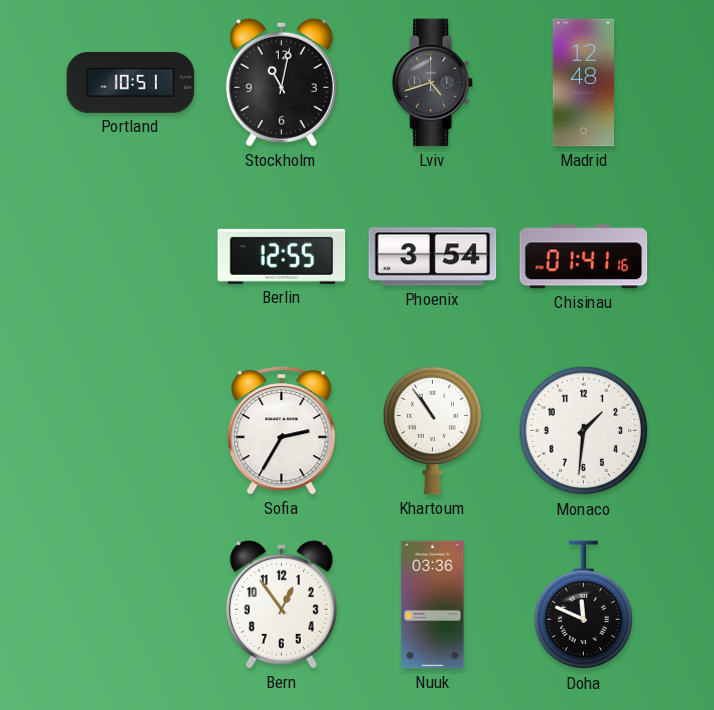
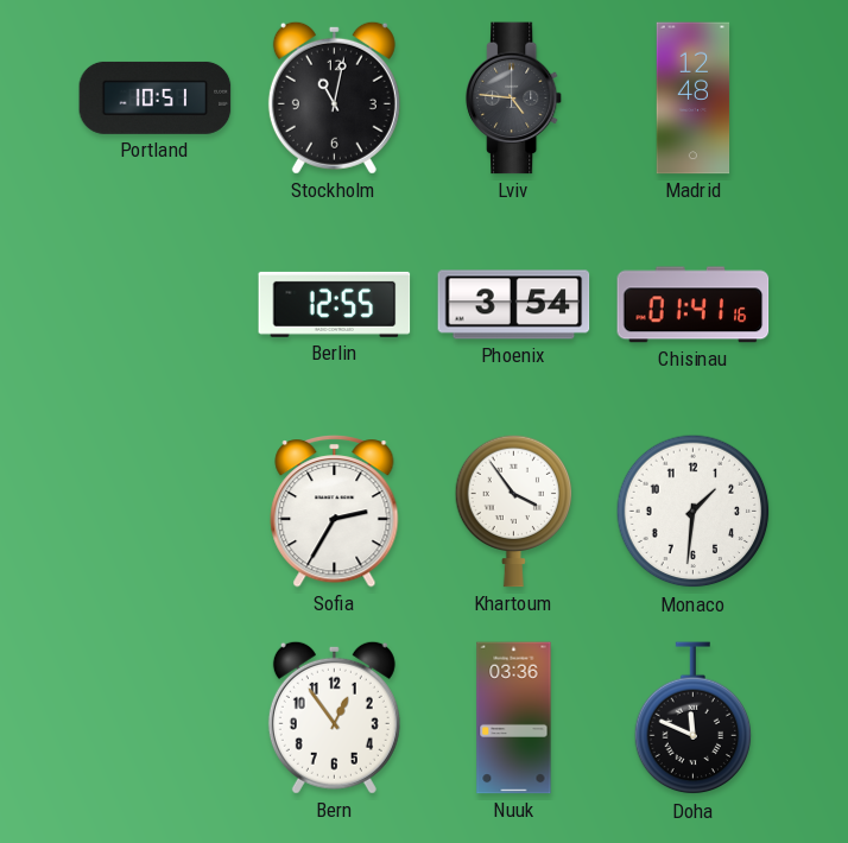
Lviv: 4:42 -> 4:46
Khartoum: 10:54 -> 3:54
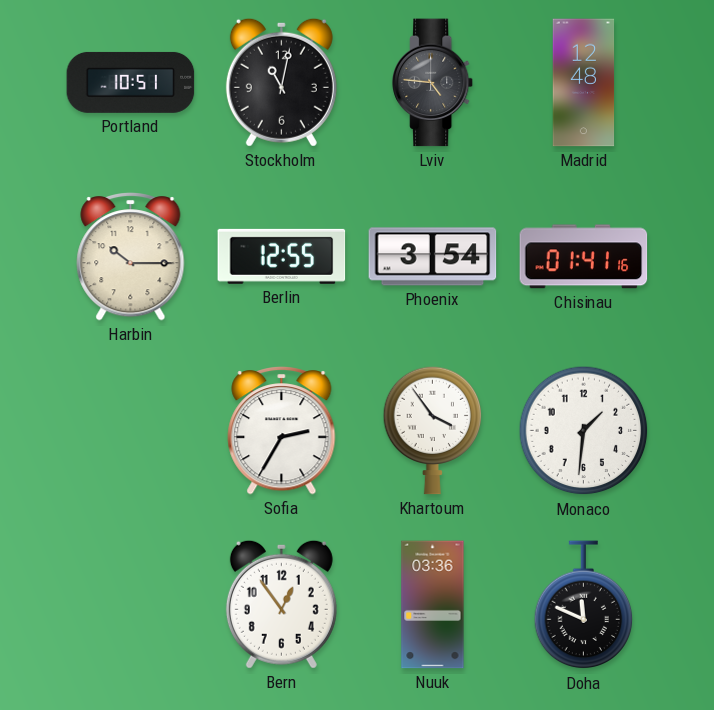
Harbin: none -> 10:15
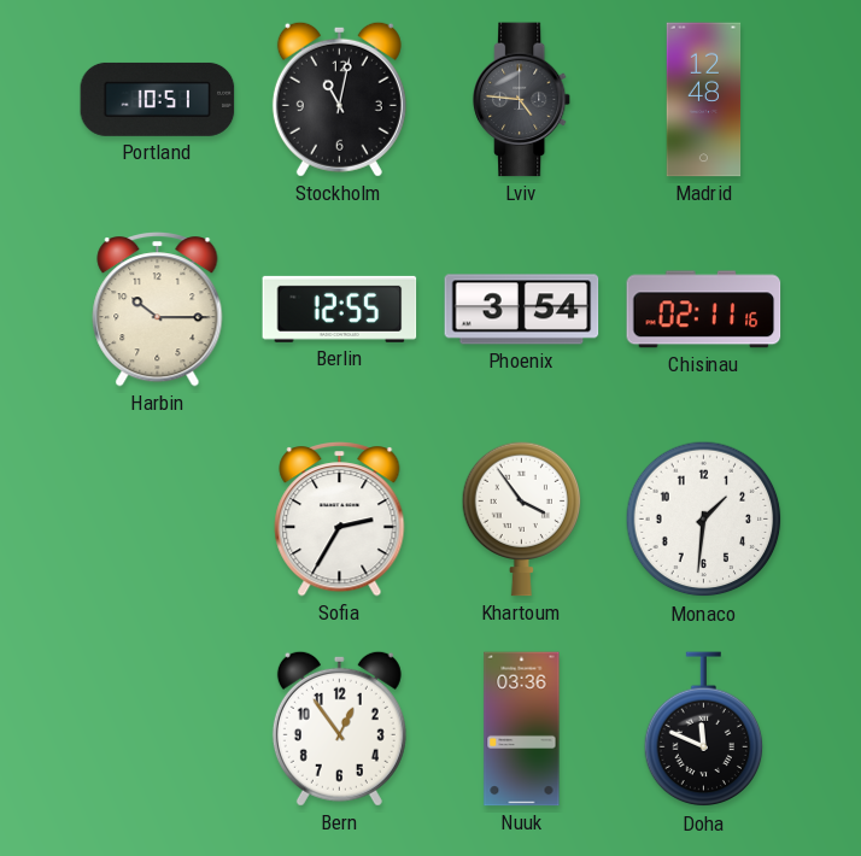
Chisinau: 01:41 -> 02:11
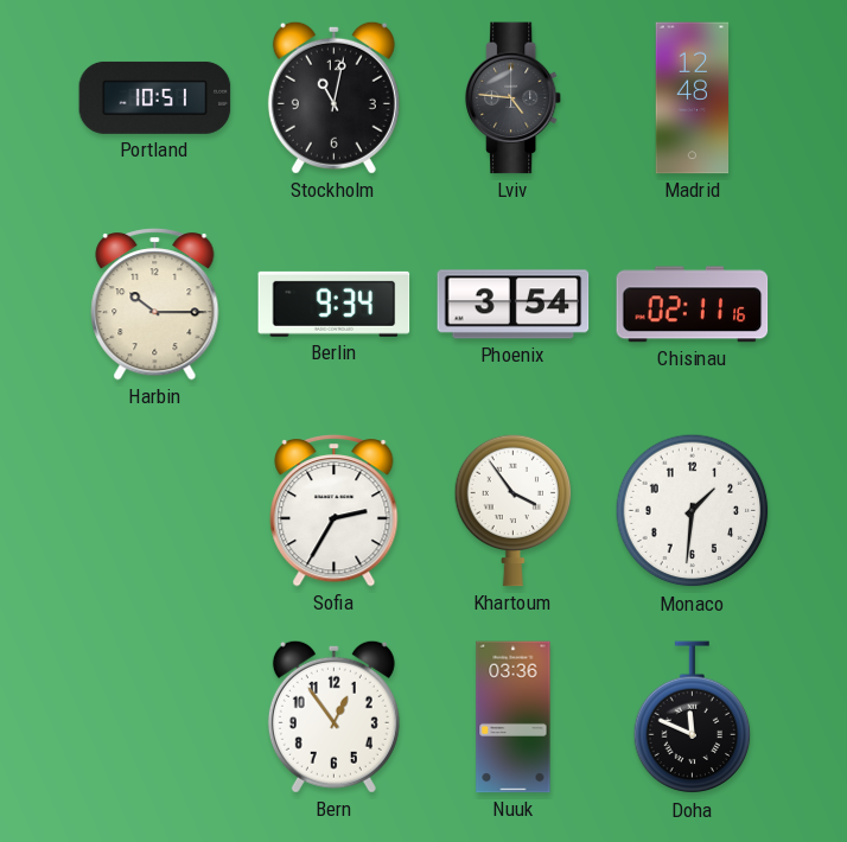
Berlin: 12:55 -> 9:34
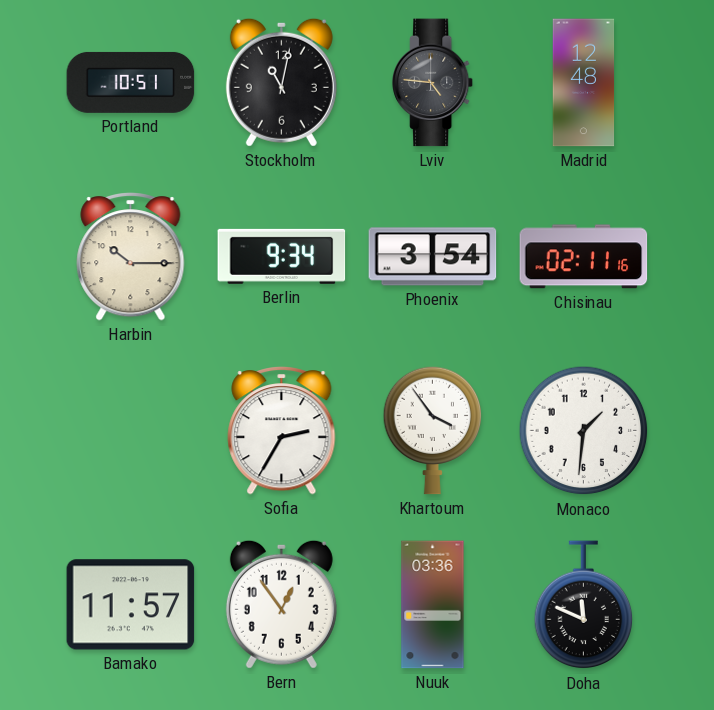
Bamako: none -> 11:57
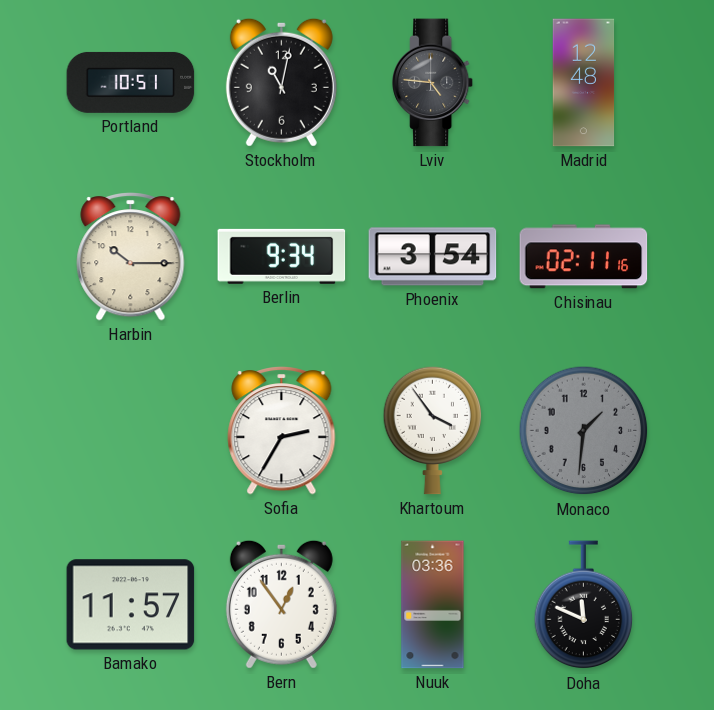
Monaco dial: white -> grey
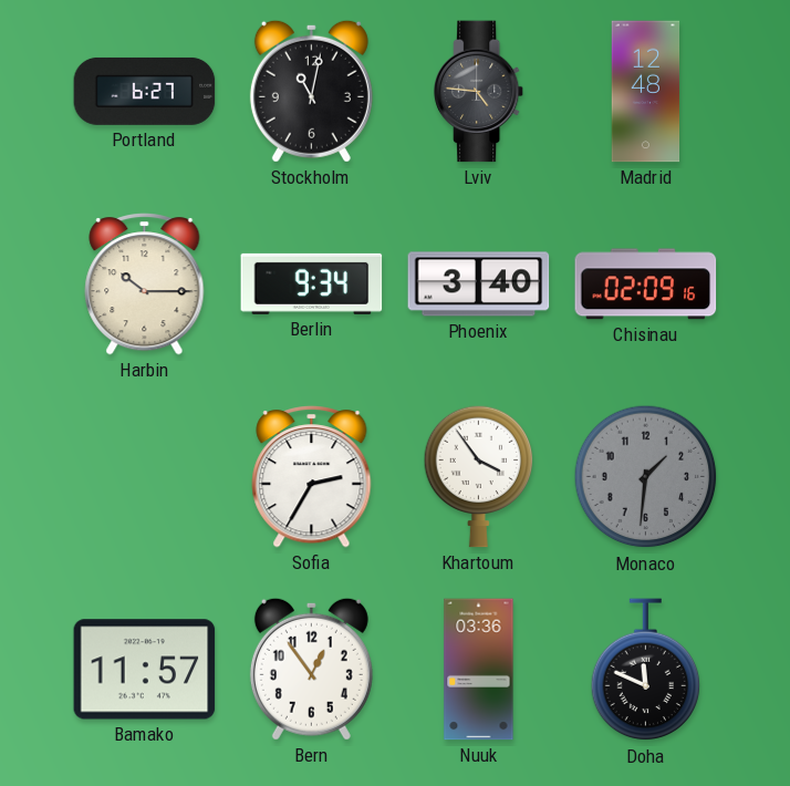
Portland: 10:51 -> 6:27
Phoenix: 3:54 -> 3:40
Chisinau: 02:11 -> 02:09
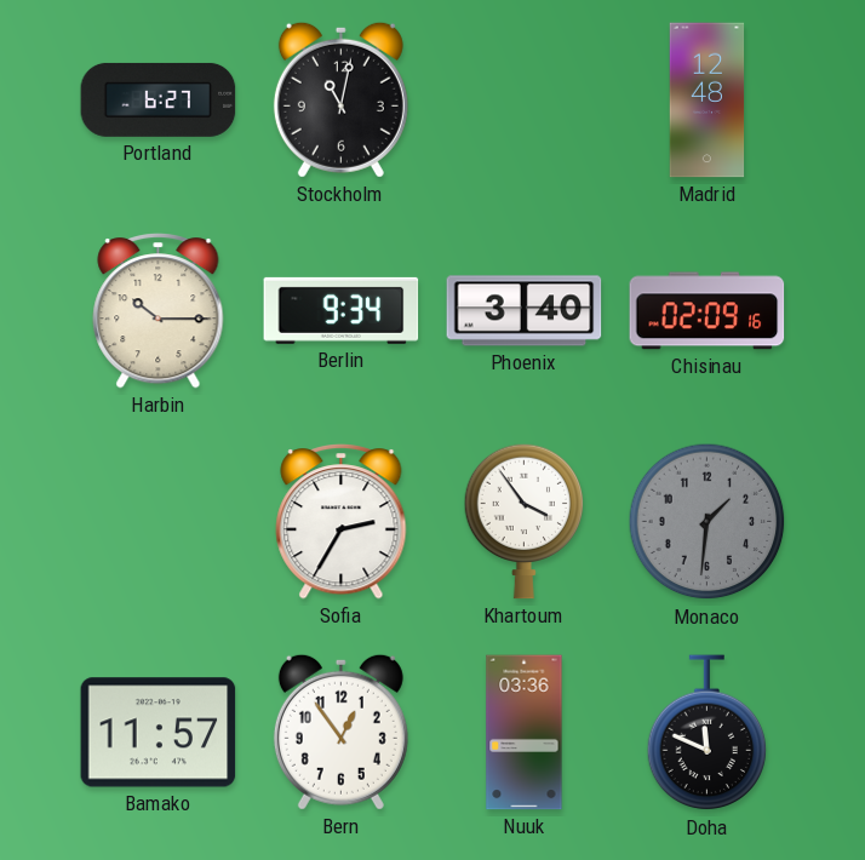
Lviv: 4:46 -> none
